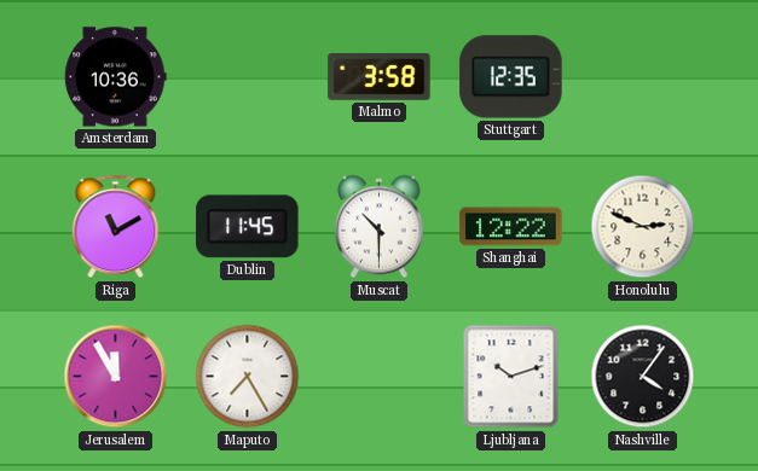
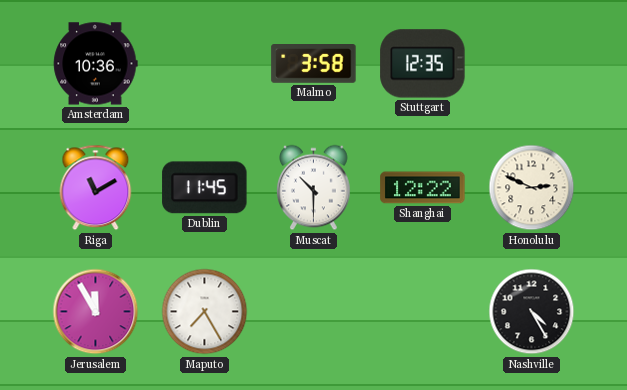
Ljubljana: 10:12 -> none
Nashville: 4:06 -> 4:25
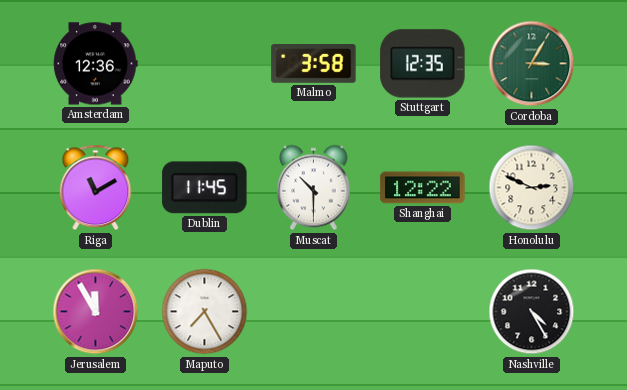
Amsterdam: 10:36 -> 12:36
Cordoba: none -> 3:05
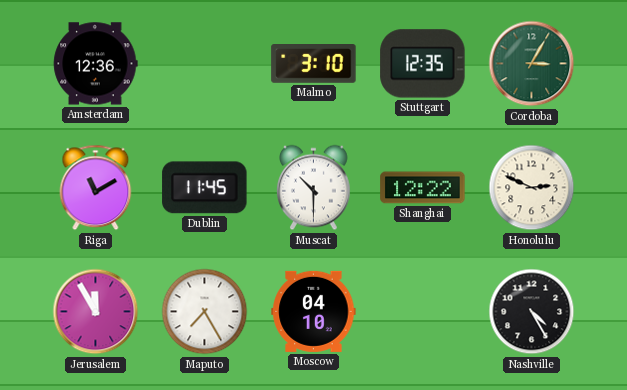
Malmo: 3:58 -> 3:10
Moscow: none -> 04:10
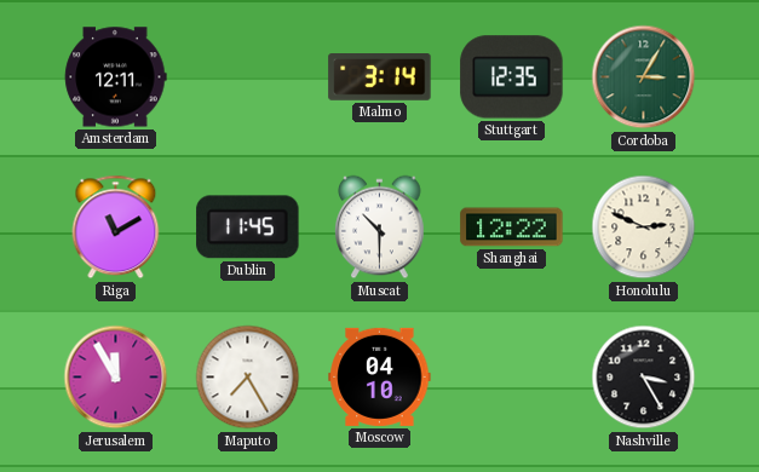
Amsterdam: 12:36 -> 12:11
Malmo: 3:10 -> 3:14
Nashville: 4:25 -> 3:25
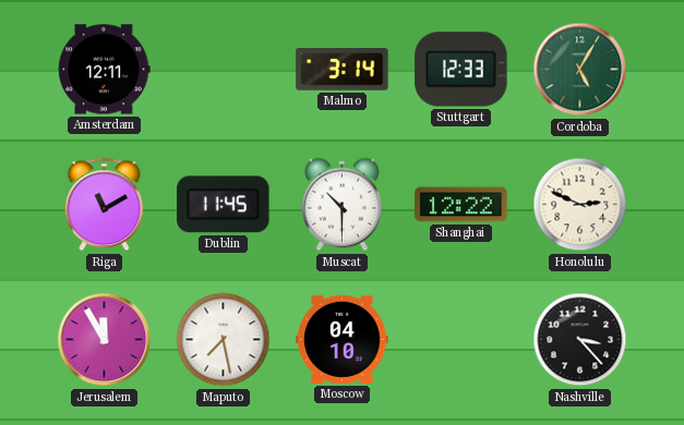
Stuttgart: 12:35 -> 12:33
Cordoba: 3:05 -> 5:05
Maputo: 7:25 -> 7:28
Nashville: 3:25 -> 3:23
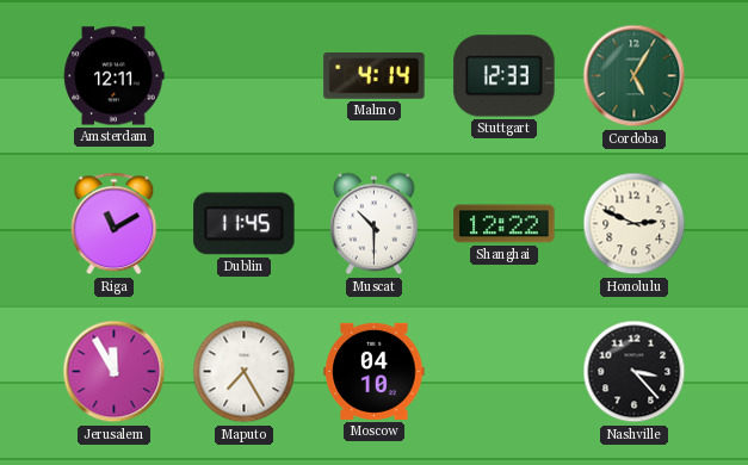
Malmo: 3:14 -> 4:14
Maputo: 7:28 -> 7:25
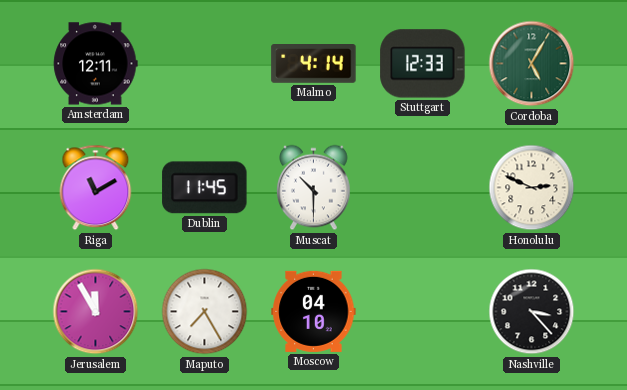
Shanghai: 12:22 -> none
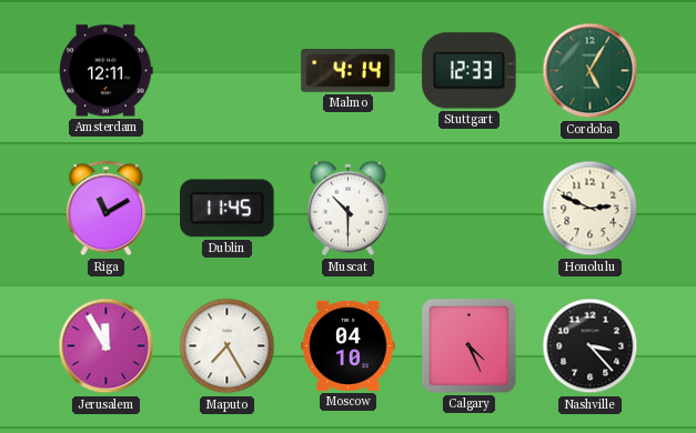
Calgary: none -> 4:26
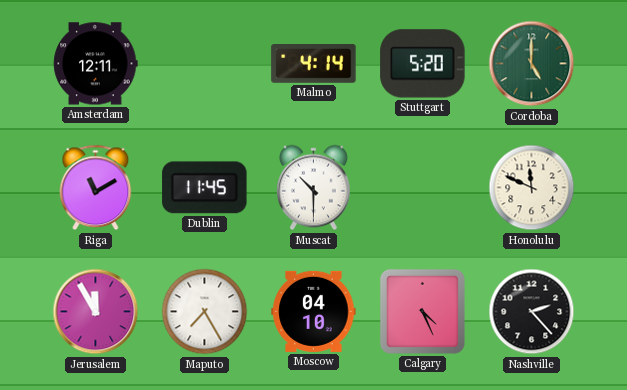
Stuttgart: 12:33 -> 5:20
Cordoba: 5:05 -> 5:00
Honolulu: 2:49 -> 11:49
Nashville: 3:23 -> 2:23
